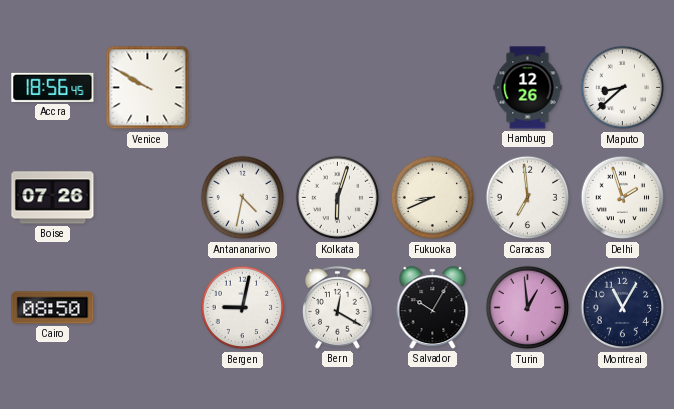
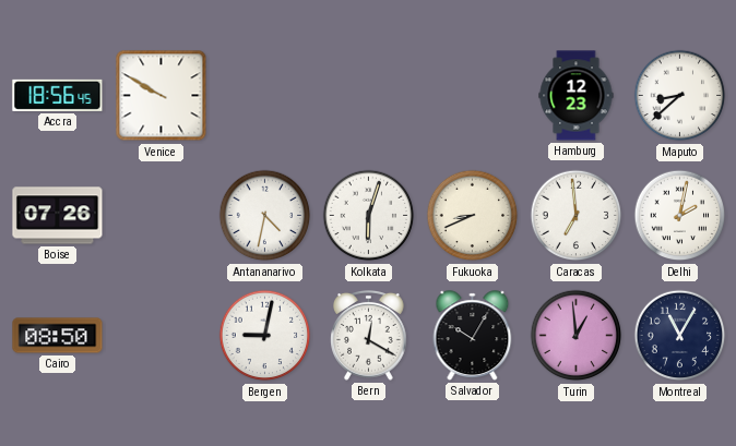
Hamburg: 12:26 -> 12:23
Delhi: 1:57 -> 2:02
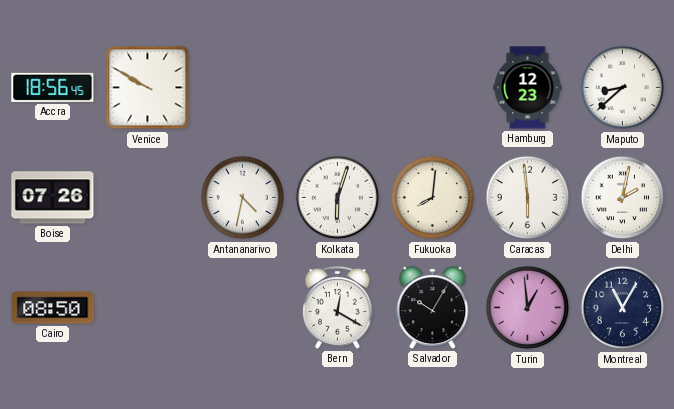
Fukuoka: 8:41 -> 8:01
Caracas: 6:59 -> 5:59
Bergen: 9:02 -> none
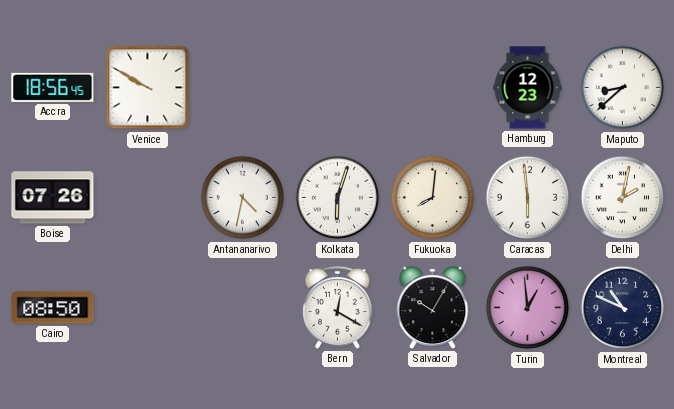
Montreal: 11:05 -> 10:49
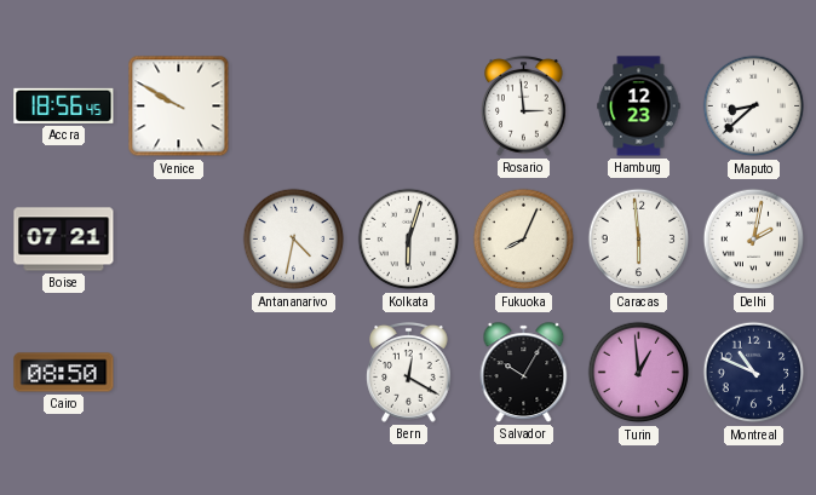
Rosario: none -> 2:59
Boise: 07:26 -> 07:21
Fukuoka: 8:01 -> 8:04
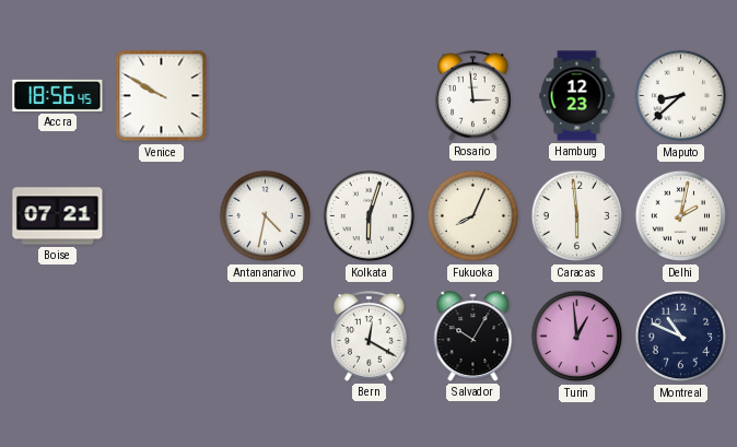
Cairo: 08:50 -> none
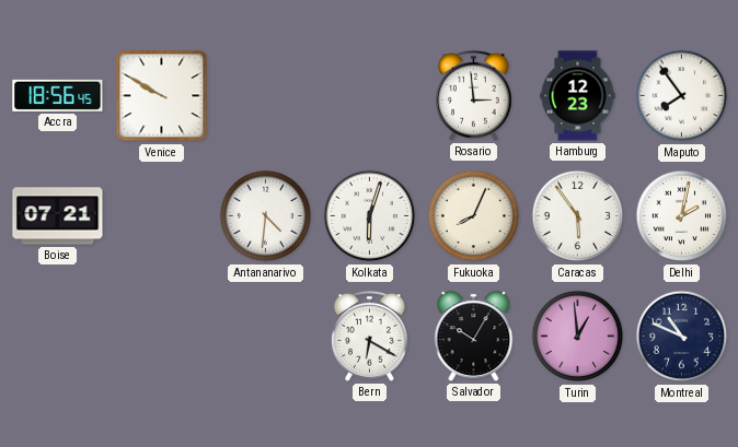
Maputo: 8:38 -> 7:54
Antananarivo: 4:32 -> 4:31
Caracas: 5:59 -> 5:54
Bern: 12:20 -> 6:20
